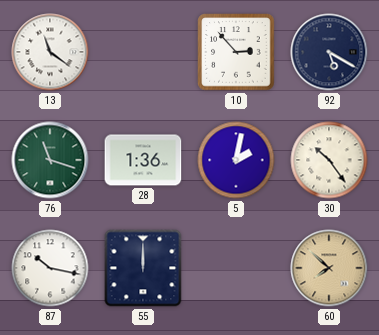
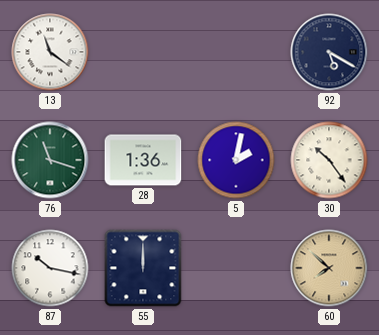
10: 2:53 -> none
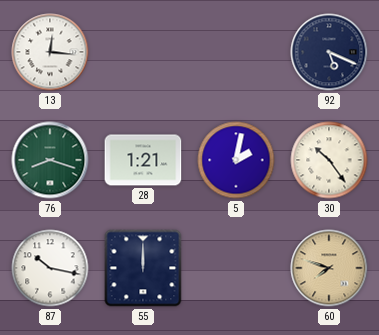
13: 11:21 -> 12:16
92: 5:20 -> 5:19
76: 11:18 -> 8:18
28: 1:36 -> 1:21
60: 7:52 -> 7:48
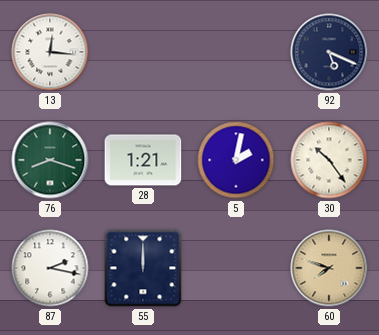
87: 10:17 -> 2:17
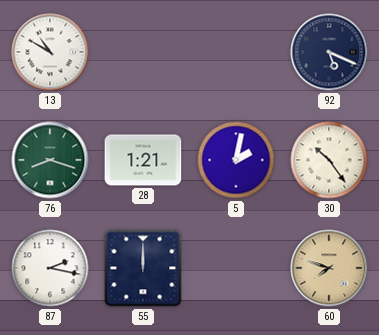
13: 12:16 -> 10:50
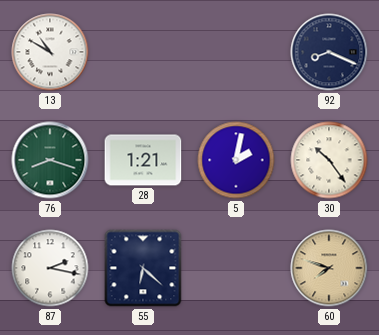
92: 5:19 -> 8:19
55: 12:00 -> 6:22
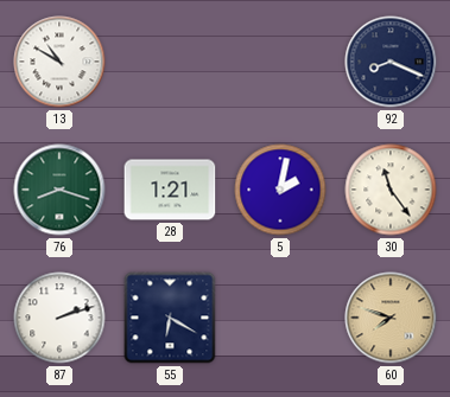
30: 10:24 -> 11:24
87: 2:17 -> 2:12
55: 6:22 -> 6:20
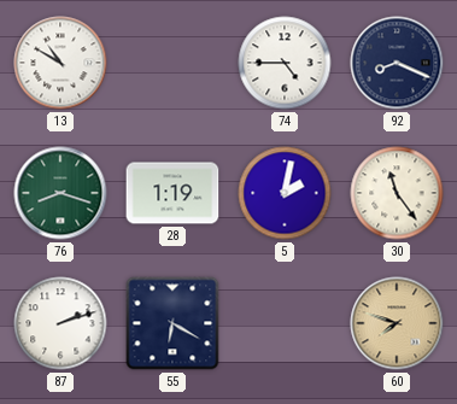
74: none -> 4:45
28: 1:21 -> 1:19
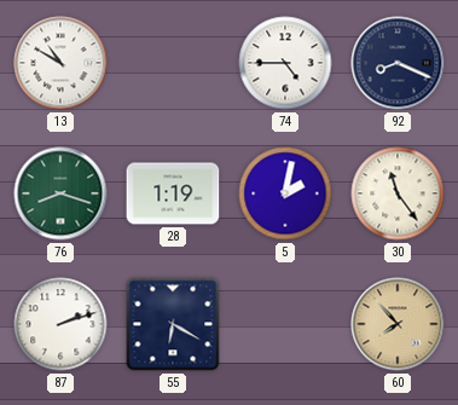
60: 7:48 -> 7:53
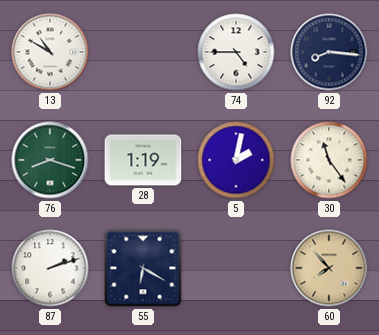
92: 8:19 -> 8:16
